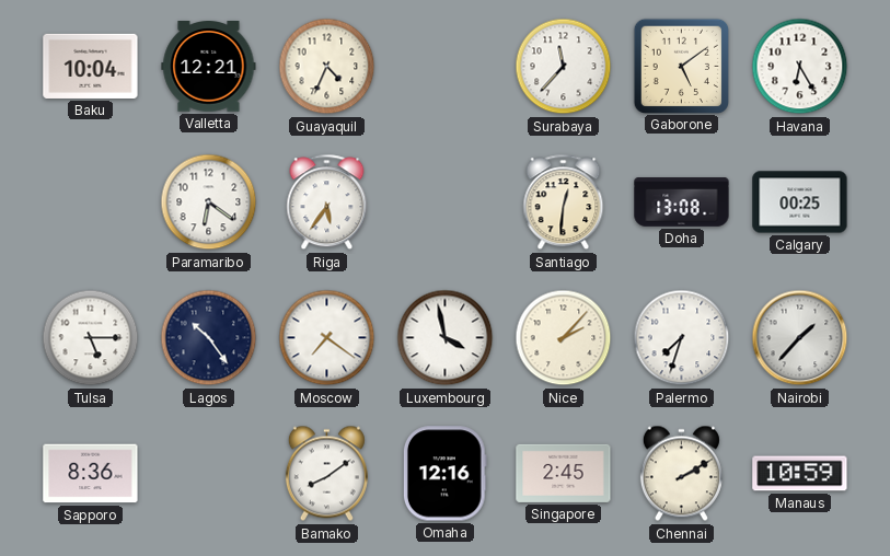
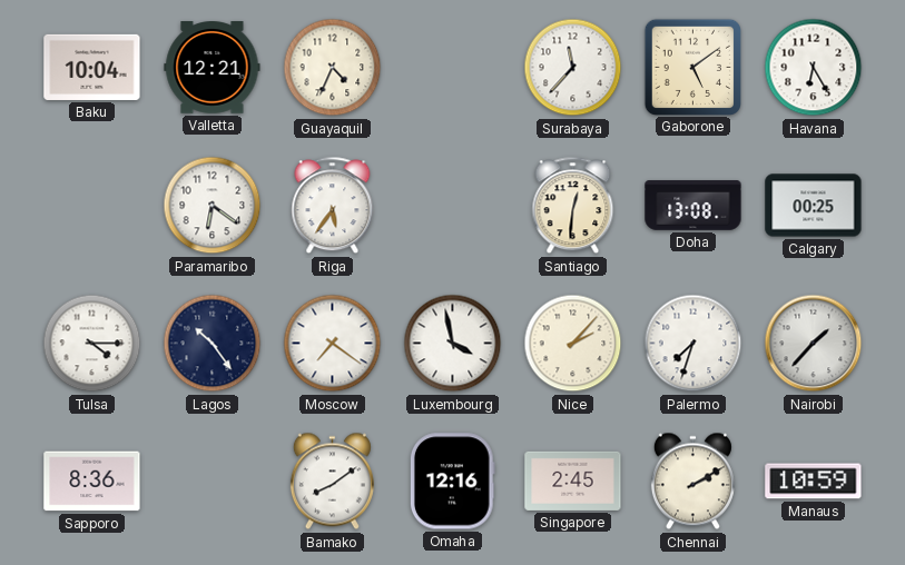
Tulsa: 5:15 -> 4:15
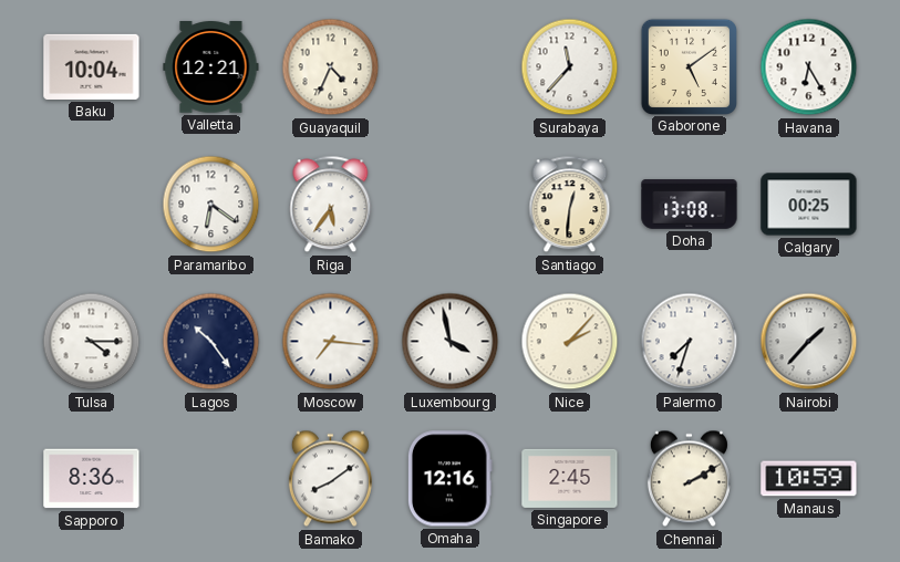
Moscow: 7:21 -> 7:16
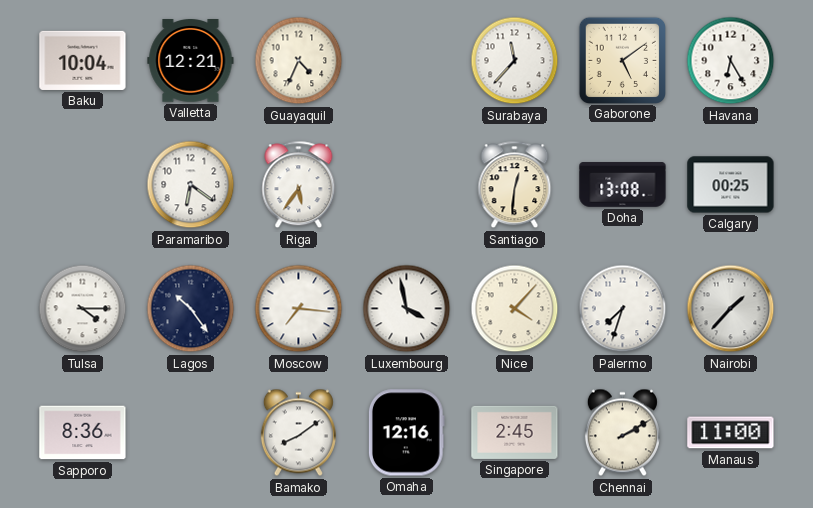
Nice: 2:07 -> 4:07
Manaus: 10:59 -> 11:00
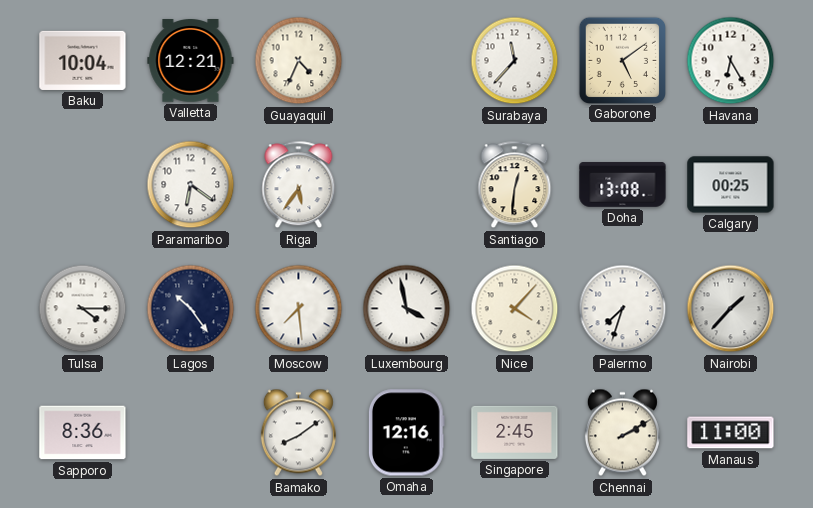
Moscow: 7:16 -> 7:29
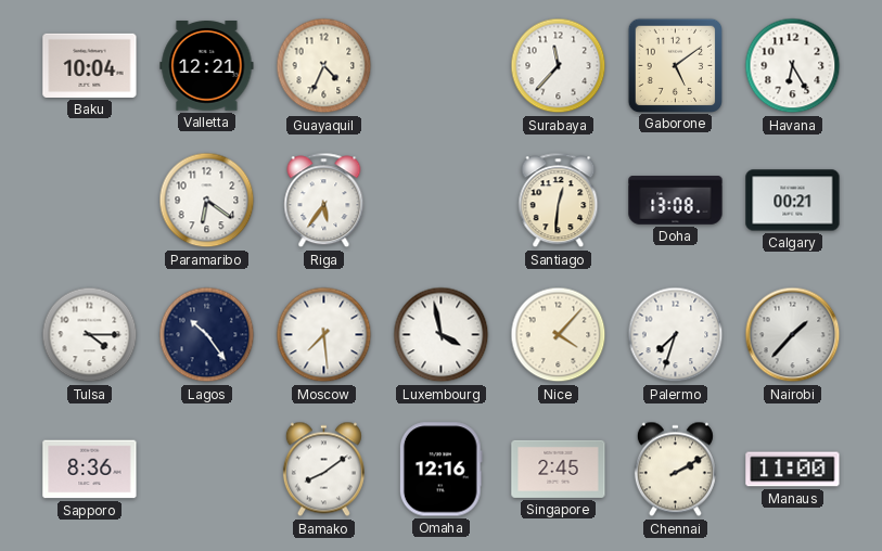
Calgary: 00:25 -> 00:21
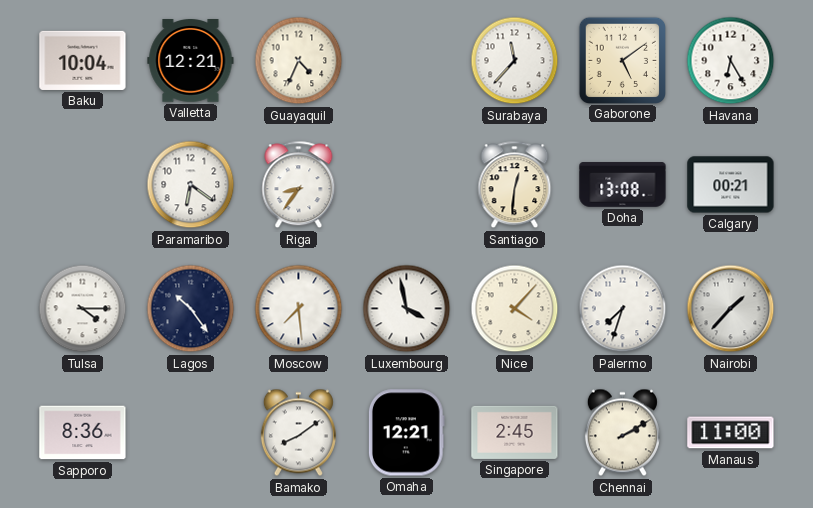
Riga: 5:36 -> 8:36
Omaha: 12:16 -> 12:21
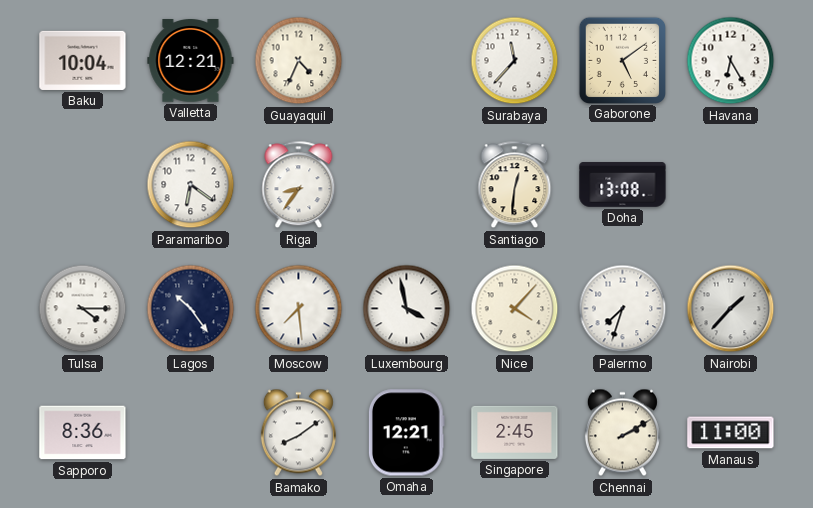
Calgary: 00:21 -> none
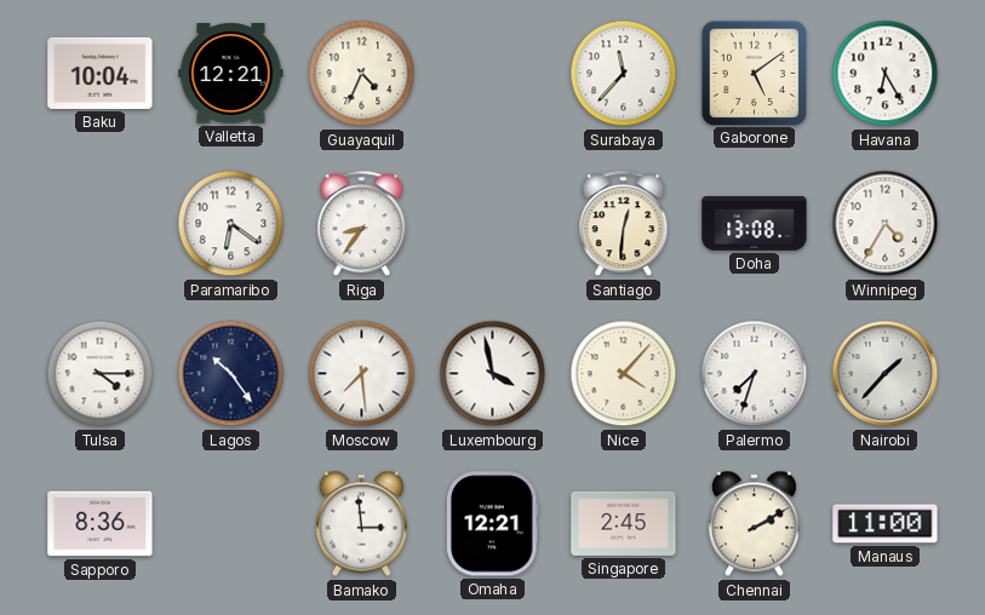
Winnipeg: none -> 4:35
Bamako: 8:09 -> 2:59
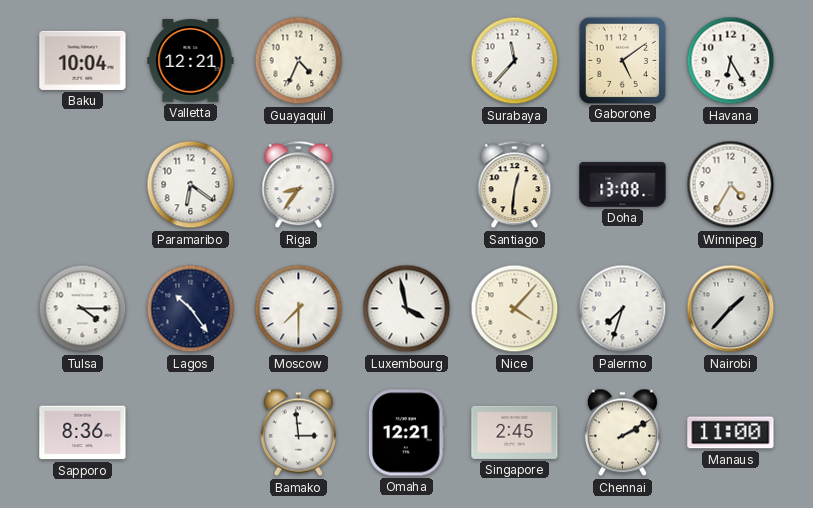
Moscow: 7:29 -> 7:30
